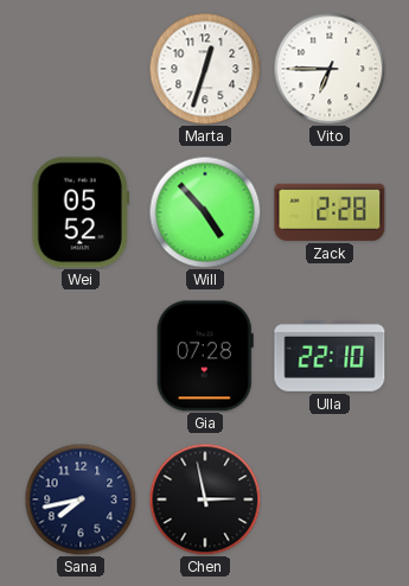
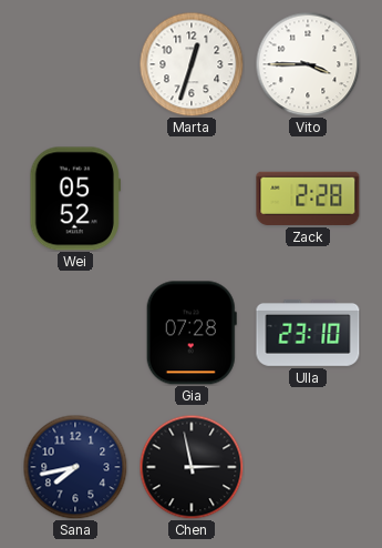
Vito: 6:45 -> 3:45
Will: 4:53 -> none
Ulla: 22:10 -> 23:10
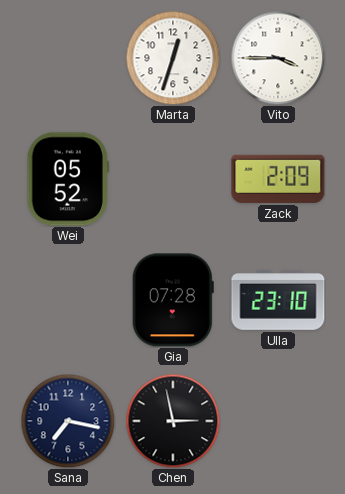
Zack: 2:28 -> 2:09
Sana: 7:43 -> 7:17
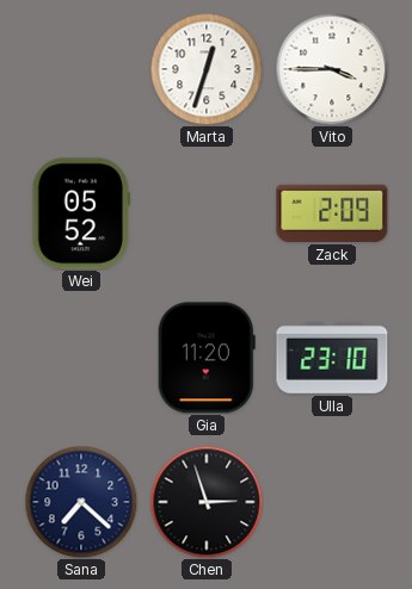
Gia: 07:28 -> 11:20
Sana: 7:17 -> 7:22
Chen: 2:58 -> 2:57
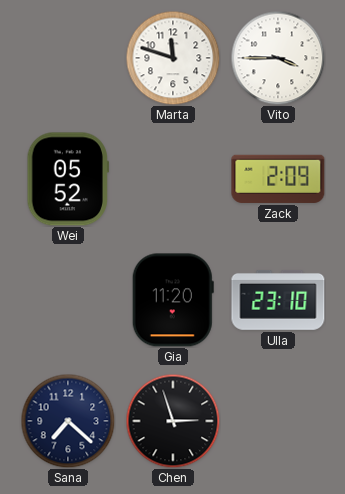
Marta: 12:33 -> 11:48
